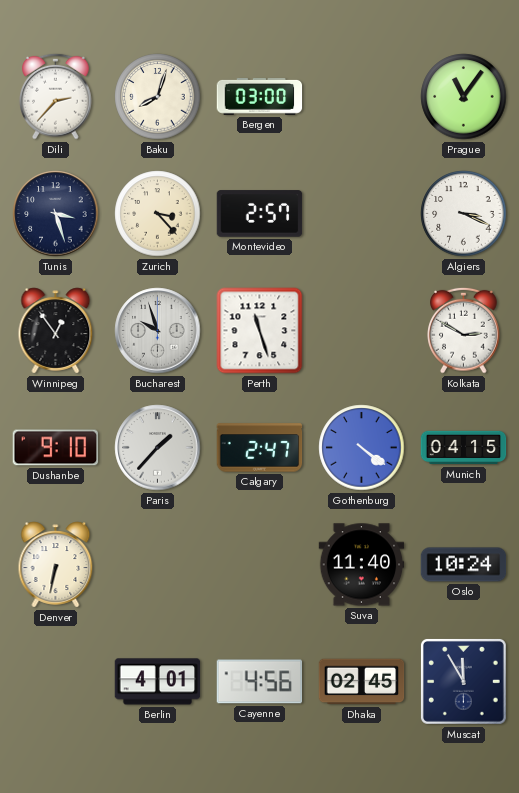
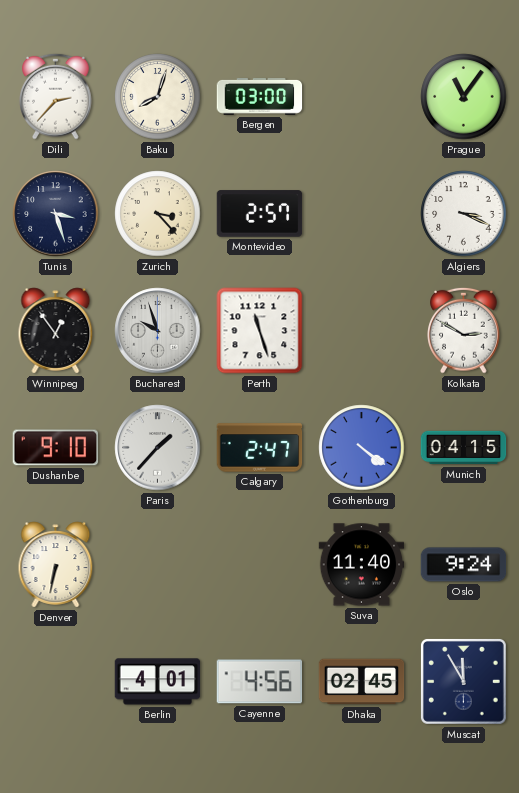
Oslo: 10:24 -> 9:24
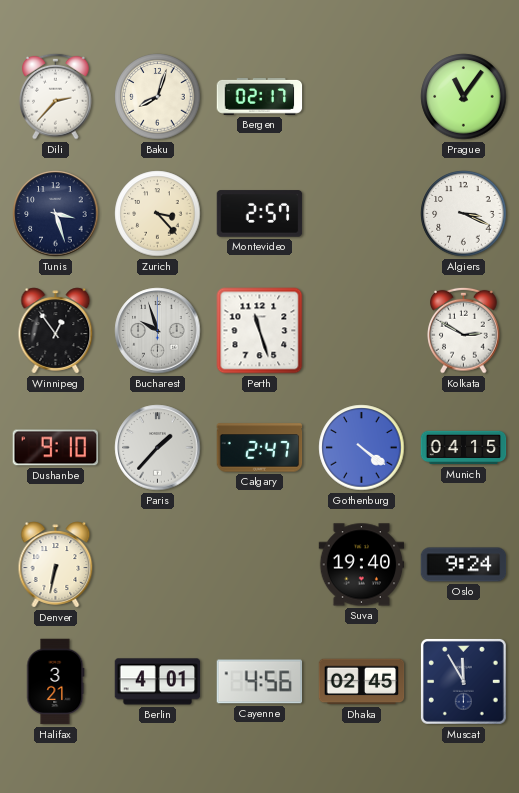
Bergen: 03:00 -> 02:17
Suva: 11:40 -> 19:40
Halifax: none -> 3:21
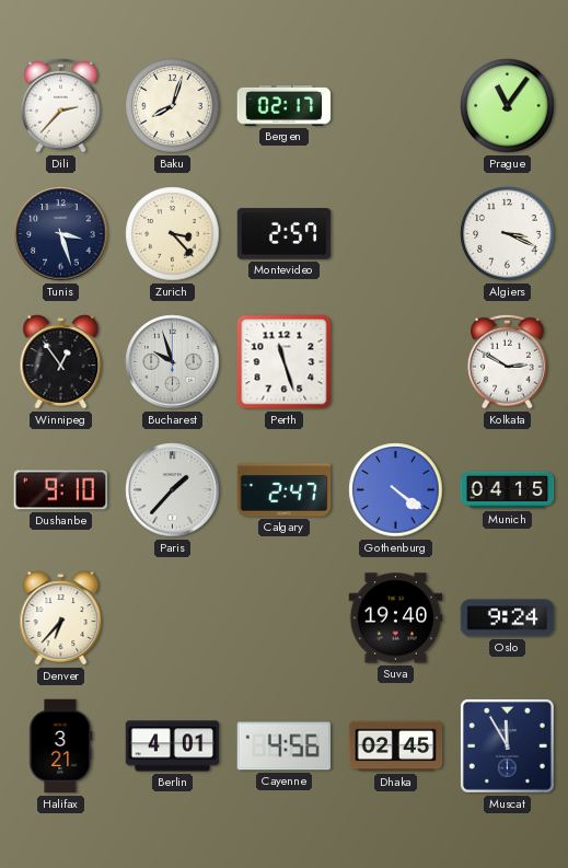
Denver: 6:32 -> 6:37
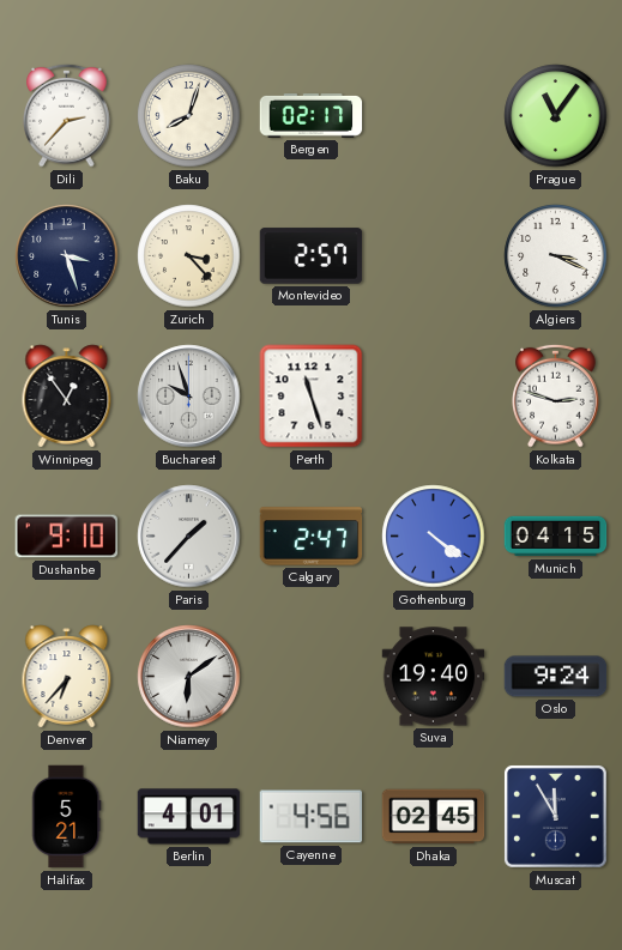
Kolkata: 2:50 -> 2:48
Niamey: none -> 6:09
Halifax: 3:21 -> 5:21
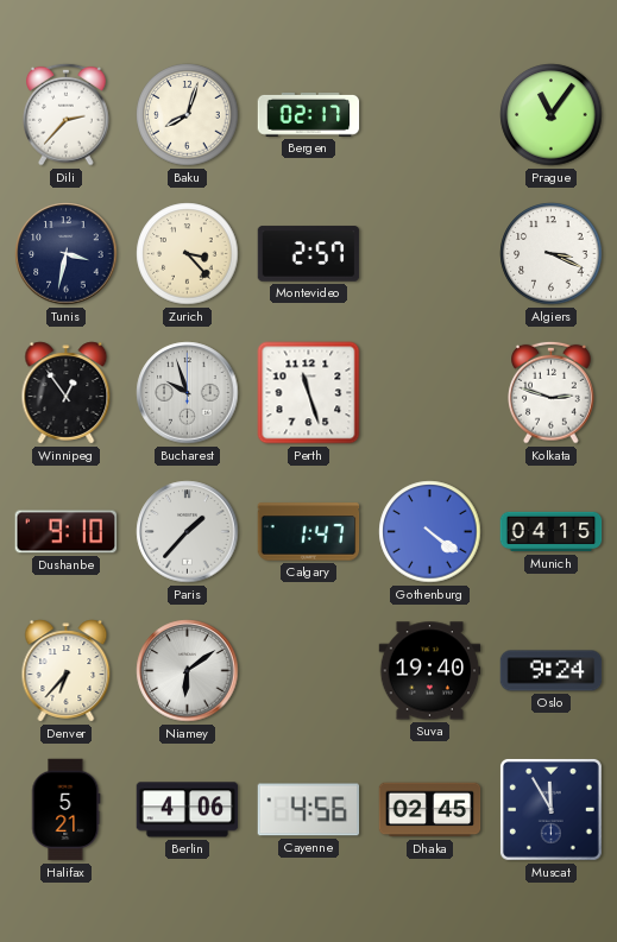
Tunis: 3:27 -> 3:32
Calgary: 2:47 -> 1:47
Berlin: 4:01 -> 4:06
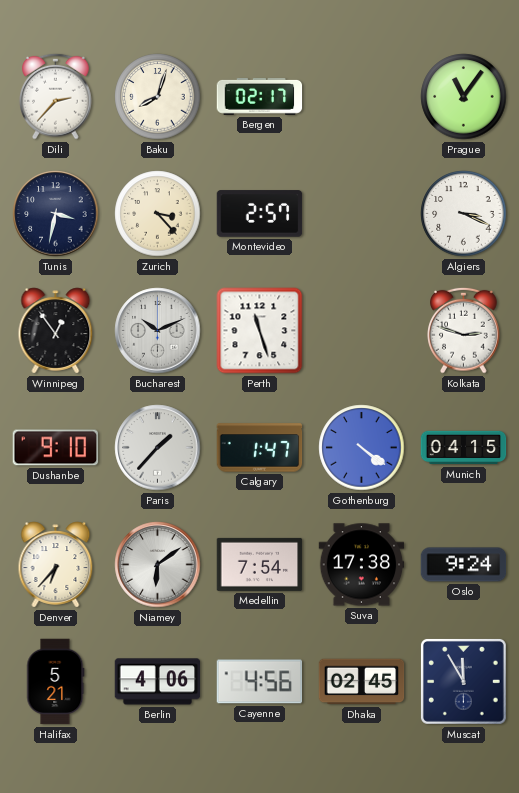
Bucharest: 9:57 -> 10:11
Medellin: none -> 7:54
Suva: 19:40 -> 17:38
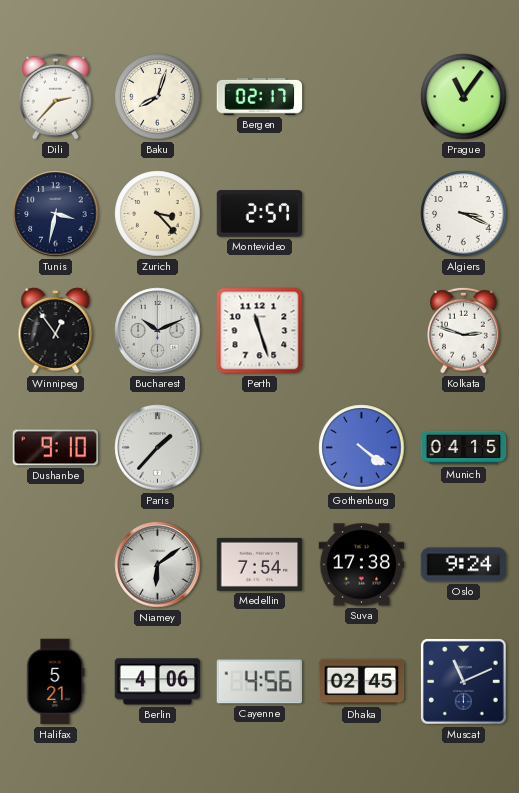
Calgary: 1:47 -> none
Denver: 6:37 -> none
Muscat: 11:55 -> 11:11
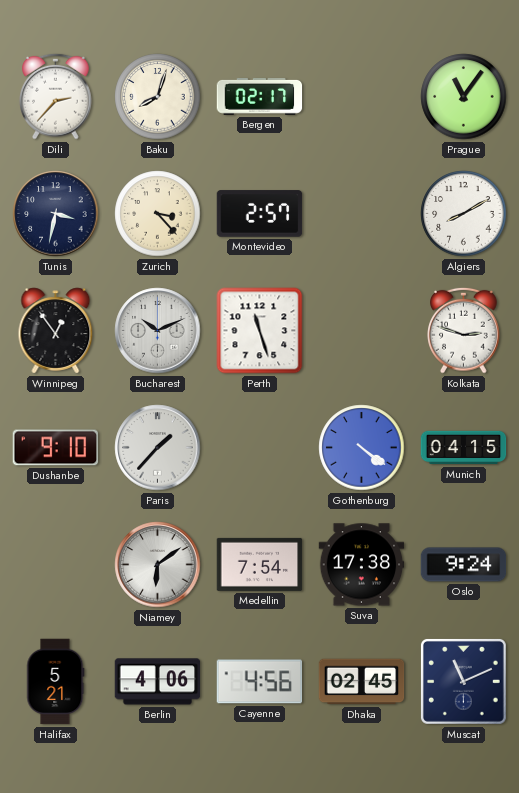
Algiers: 3:19 -> 8:10
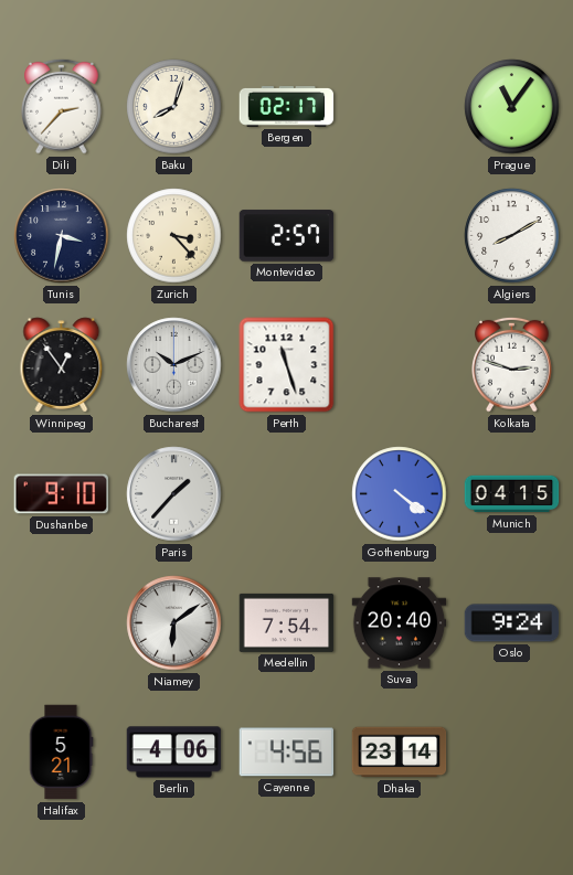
Suva: 17:38 -> 20:40
Dhaka: 02:45 -> 23:14
Muscat: 11:11 -> none
